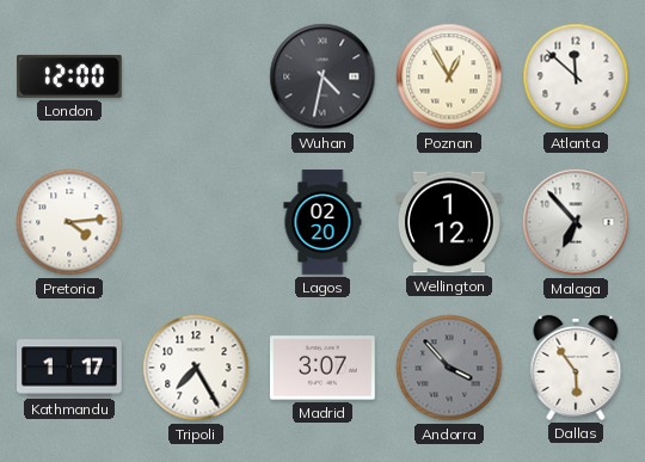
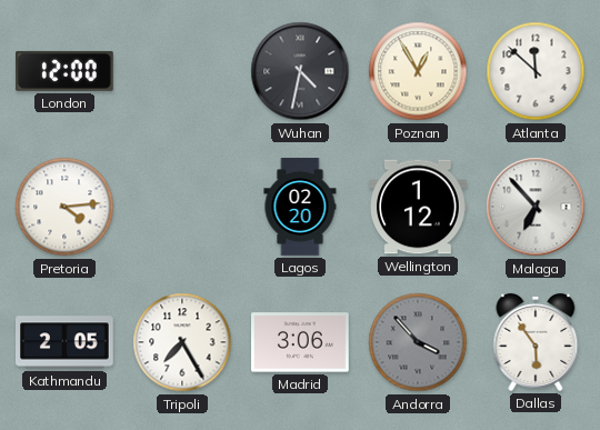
Kathmandu: 1:17 -> 2:05
Madrid: 3:07 -> 3:06
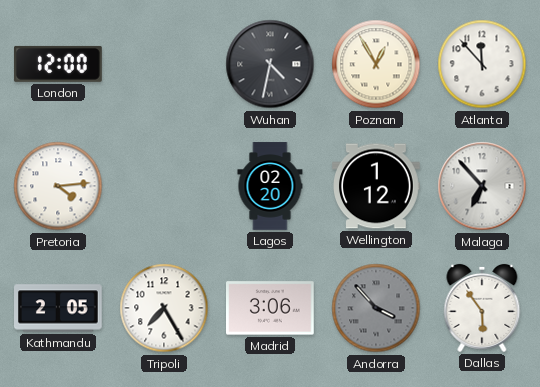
Atlanta: 11:52 -> 11:53
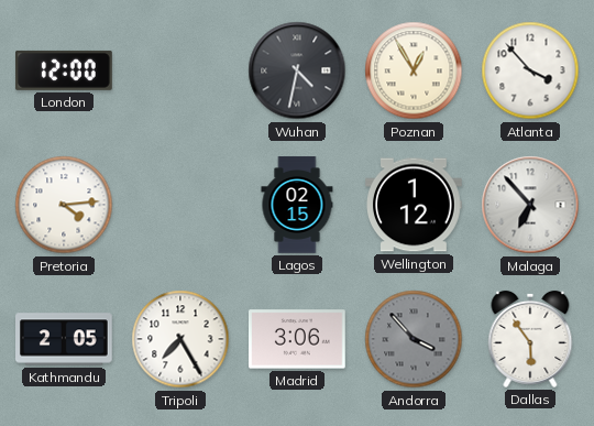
Atlanta: 11:53 -> 3:53
Lagos: 02:20 -> 02:15
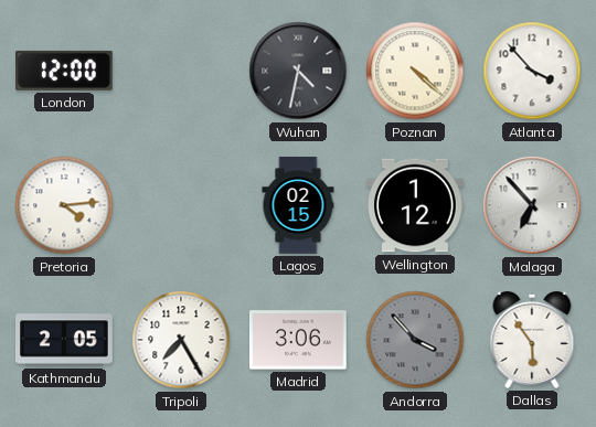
Poznan: 12:55 -> 4:22
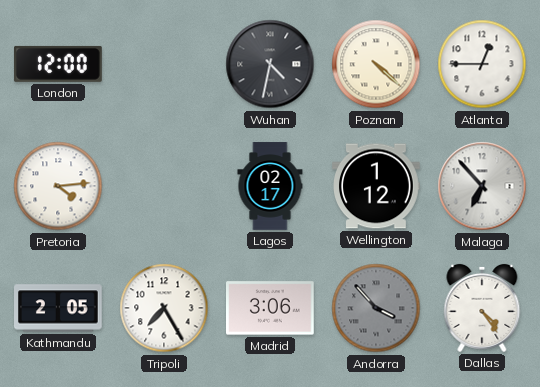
Atlanta: 3:53 -> 12:45
Lagos: 02:15 -> 02:17
Dallas: 5:54 -> 4:24
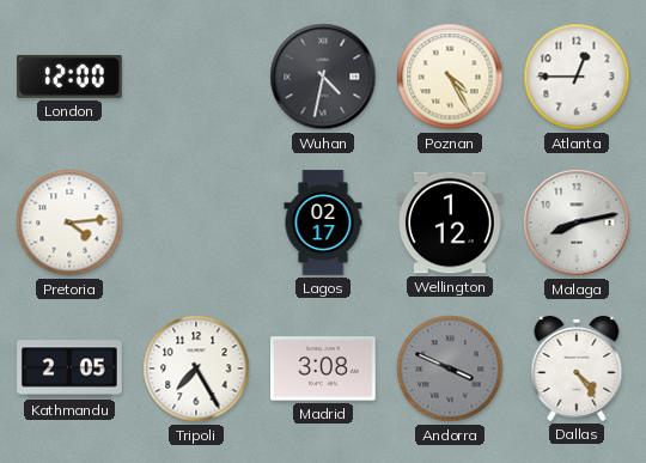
Poznan: 4:22 -> 4:25
Malaga: 6:53 -> 8:13
Madrid: 3:06 -> 3:08
Andorra: 3:53 -> 3:49
